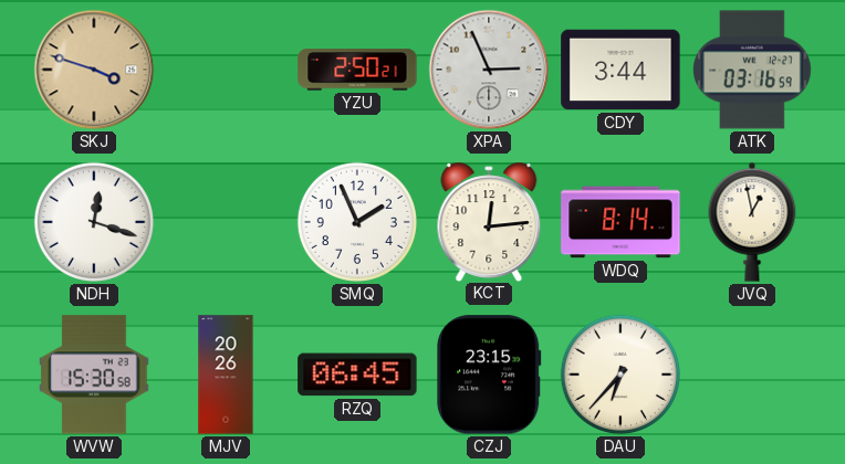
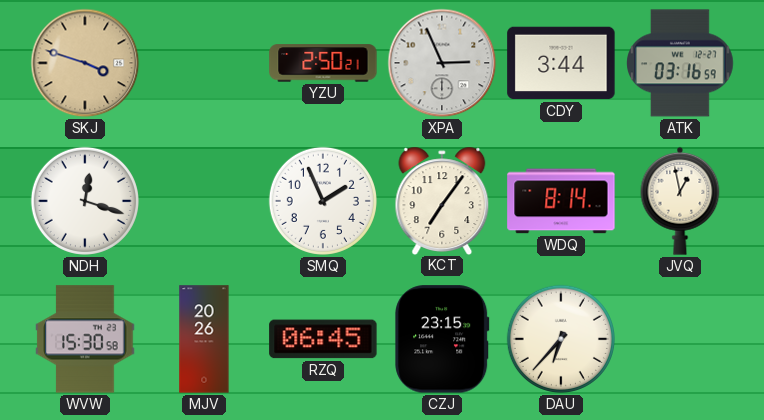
KCT: 12:14 -> 7:06
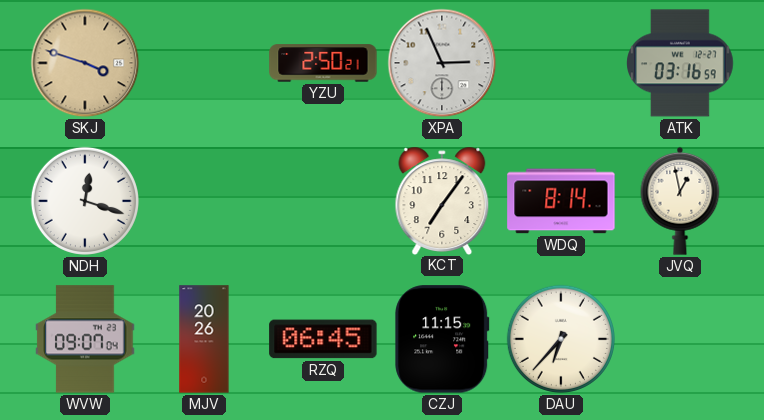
CDY: 3:44 -> none
SMQ: 1:56 -> none
WVW: 15:30 -> 09:07
CZJ: 23:15 -> 11:15
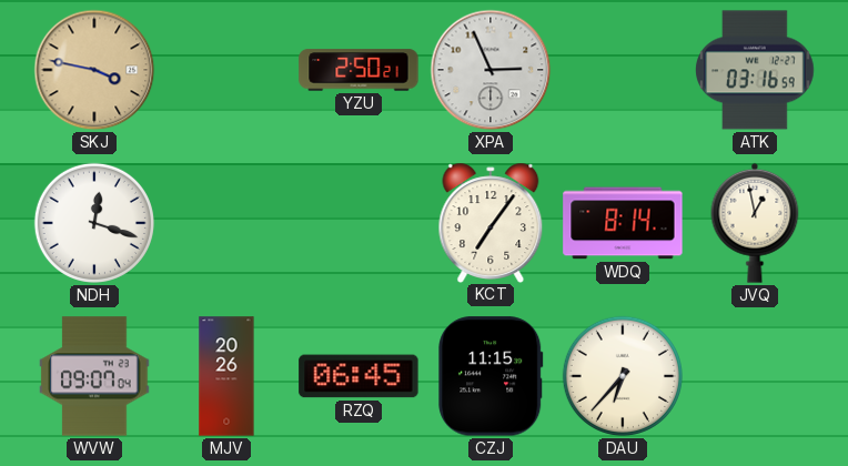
SKJ: 3:48 -> 3:47
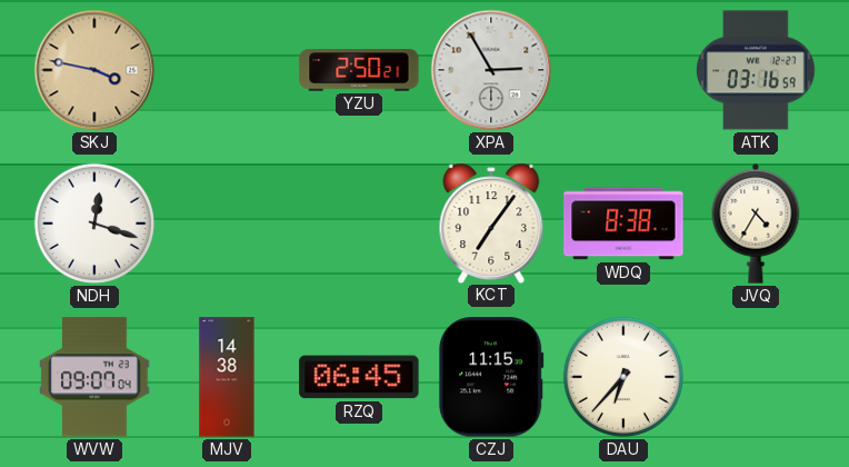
XPA: 2:56 -> 2:55
WDQ: 8:14 -> 8:38
JVQ: 12:58 -> 4:35
MJV: 20:26 -> 14:38
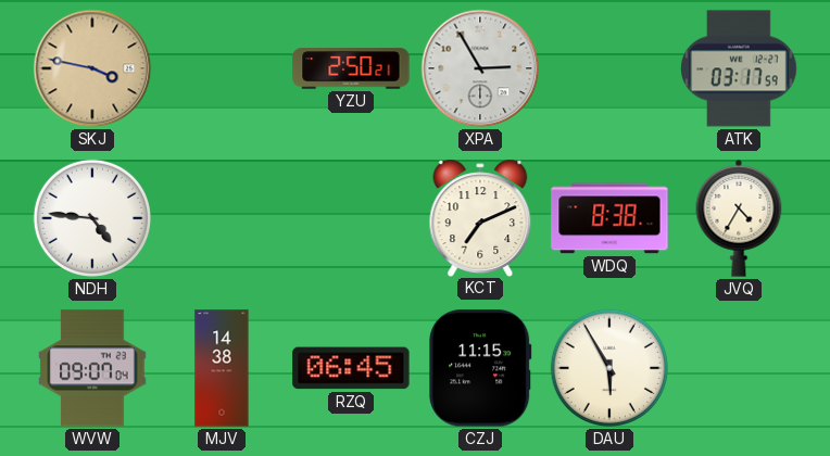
ATK: 03:16 -> 03:17
NDH: 12:18 -> 4:46
KCT: 7:06 -> 7:11
DAU: 6:37 -> 5:55
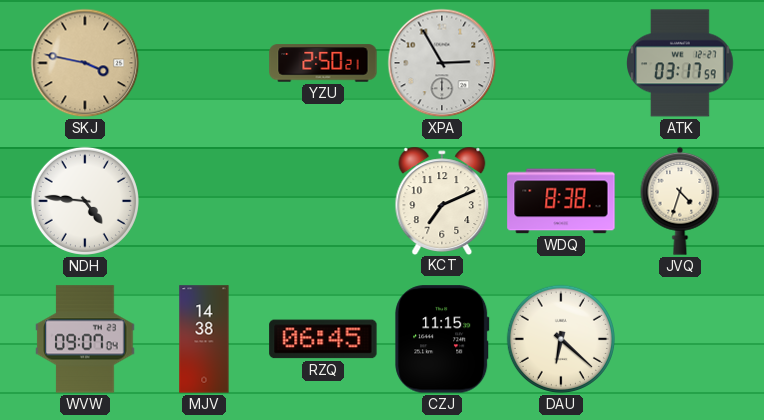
JVQ: 4:35 -> 4:33
DAU: 5:55 -> 6:22
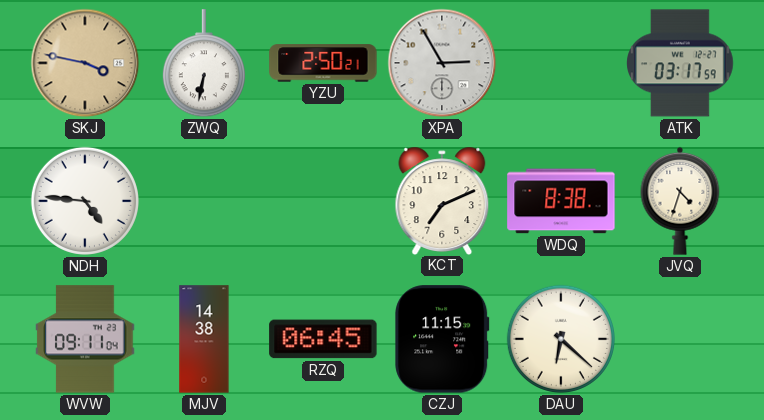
ZWQ: none -> 6:32
WVW: 09:07 -> 09:11
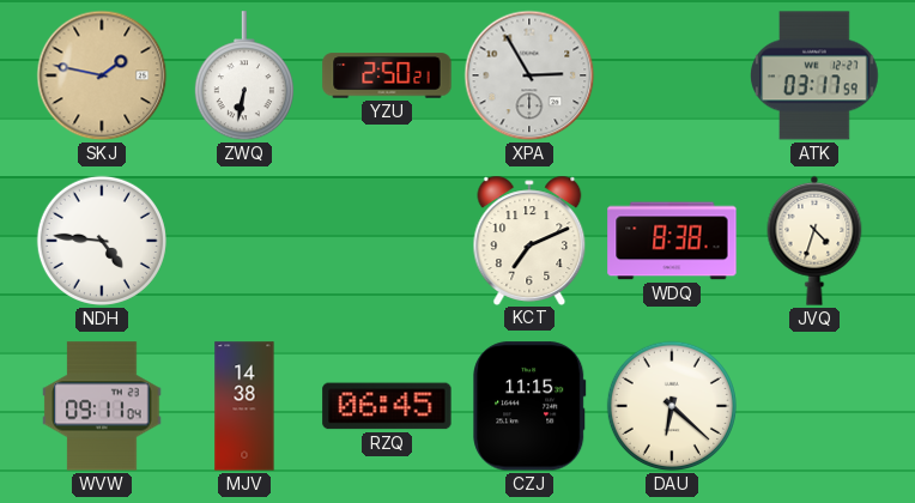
SKJ: 3:47 -> 1:47
